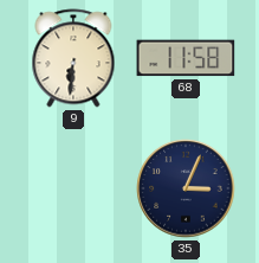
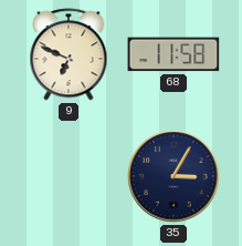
9: 6:31 -> 6:49
35: 3:04 -> 3:05
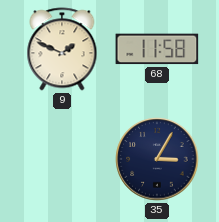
9: 6:49 -> 1:49
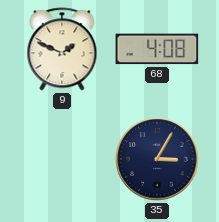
68: 11:58 -> 4:08
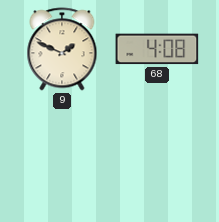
35: 3:05 -> none
